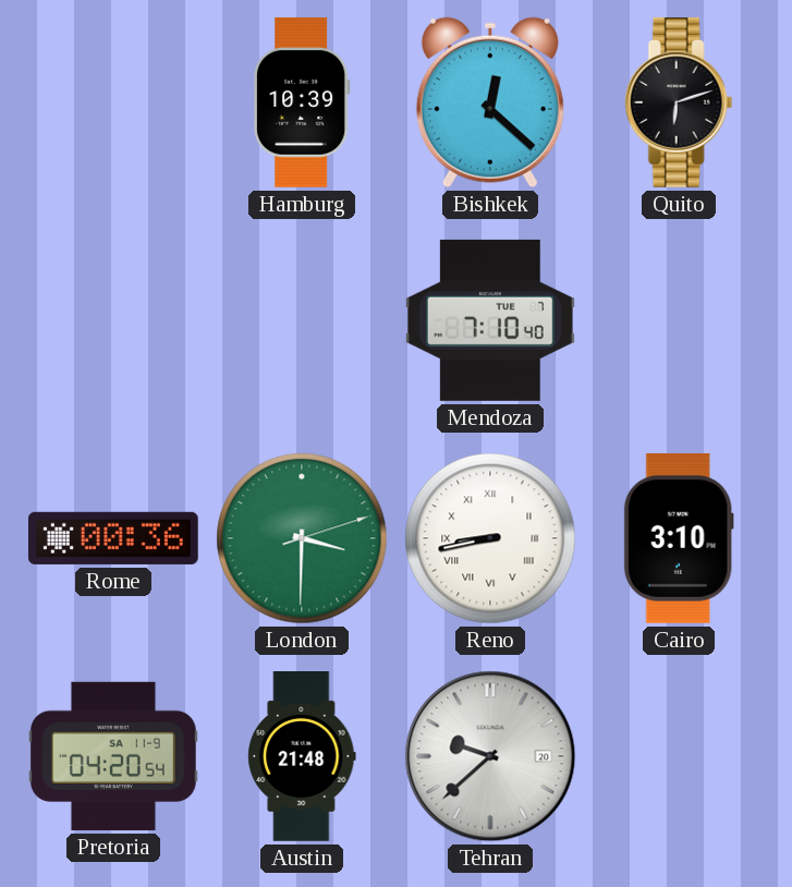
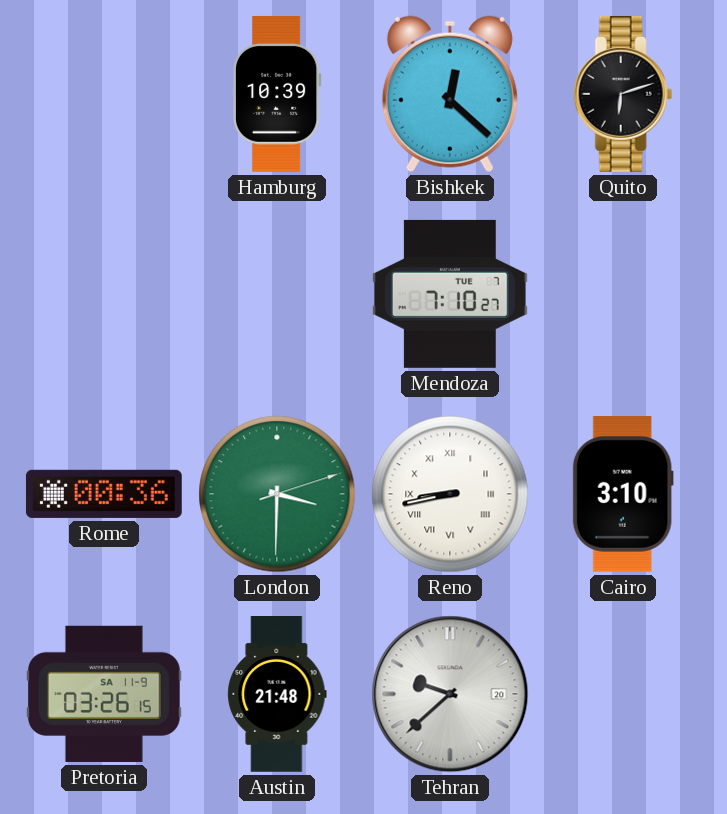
Mendoza: 7:10:40 -> 7:10:27
Pretoria: 04:20 -> 03:26
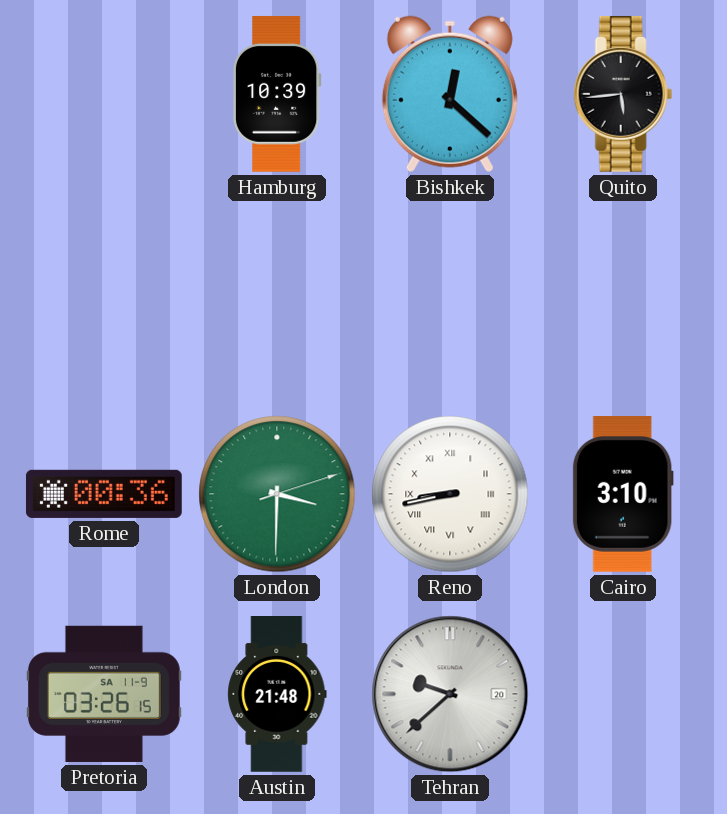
Quito: 6:12 -> 5:44
Mendoza: 7:10 -> none
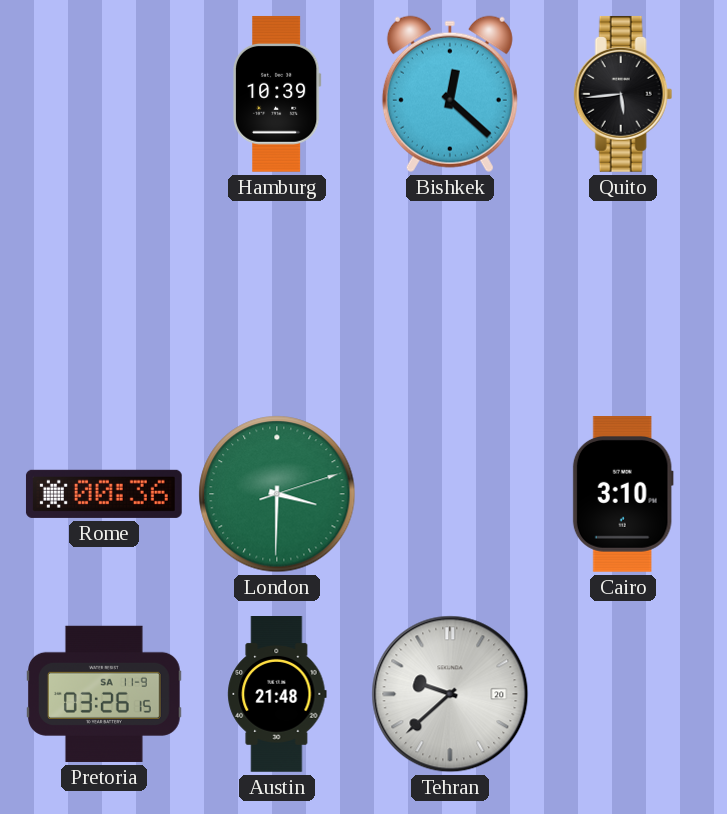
Reno: 8:43 -> none
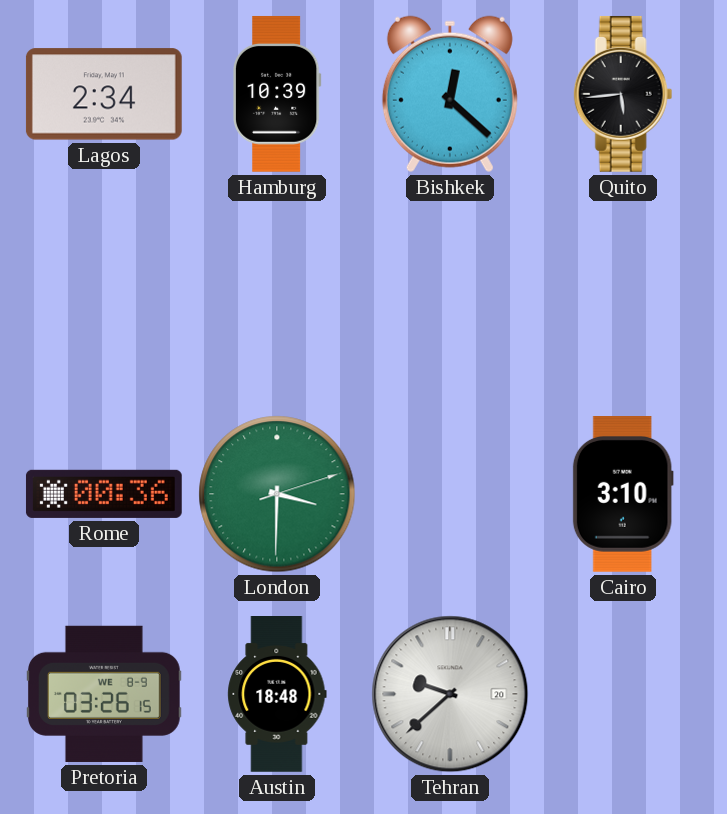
Lagos: none -> 2:34
Pretoria date: SA 11-9 -> WE 8-9
Austin: 21:48 -> 18:48
